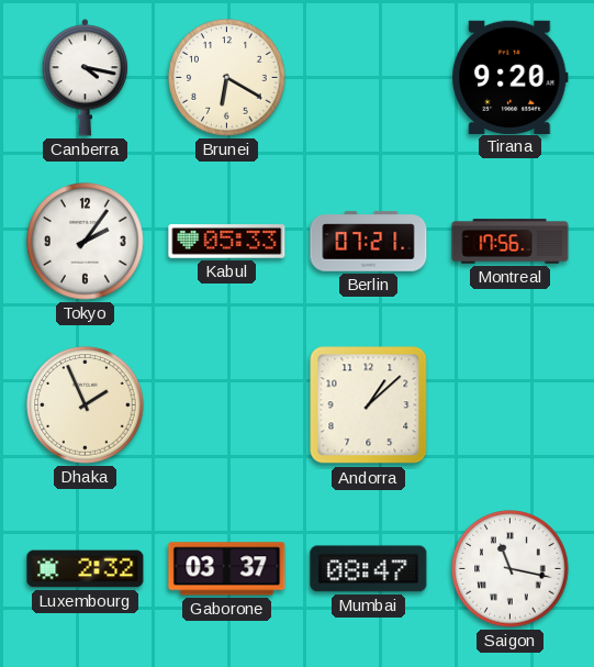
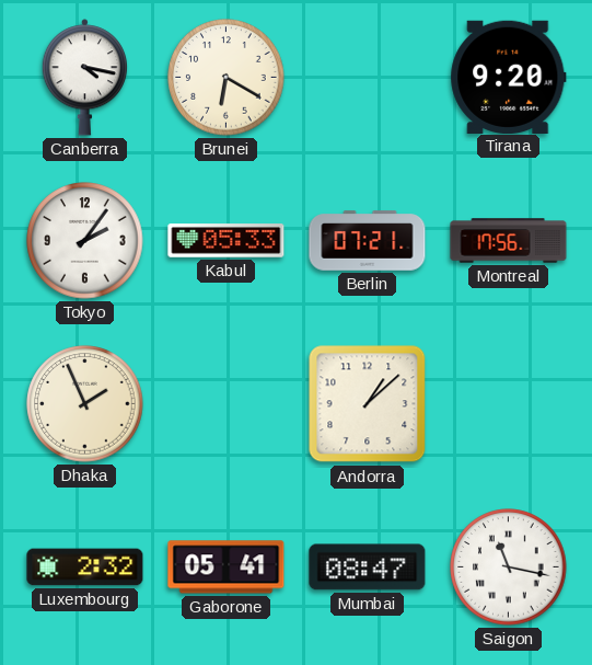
Gaborone: 03:37 -> 05:41
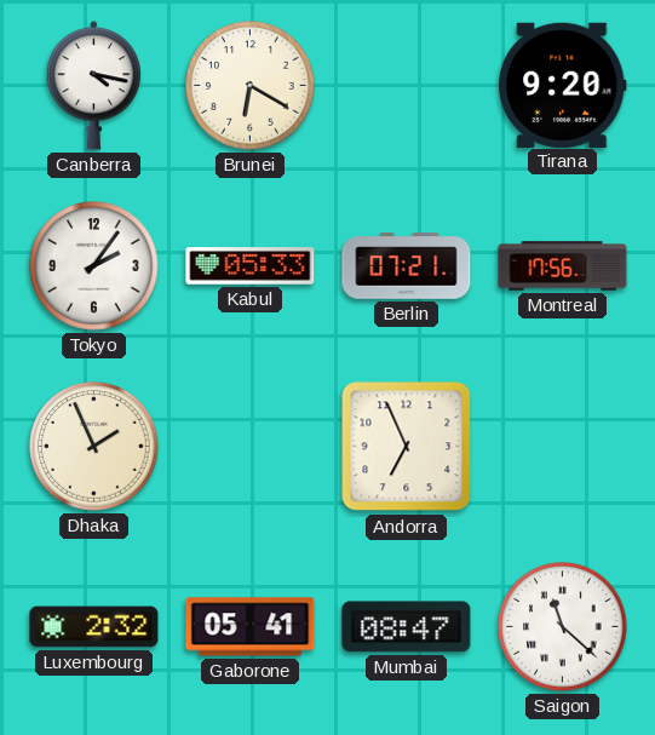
Andorra: 1:08 -> 6:56
Saigon: 11:17 -> 11:22
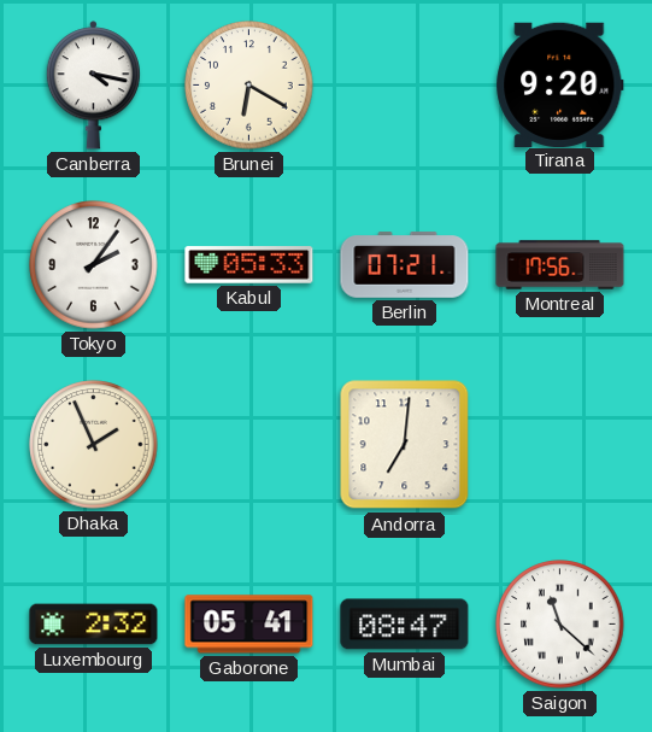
Andorra: 6:56 -> 7:01
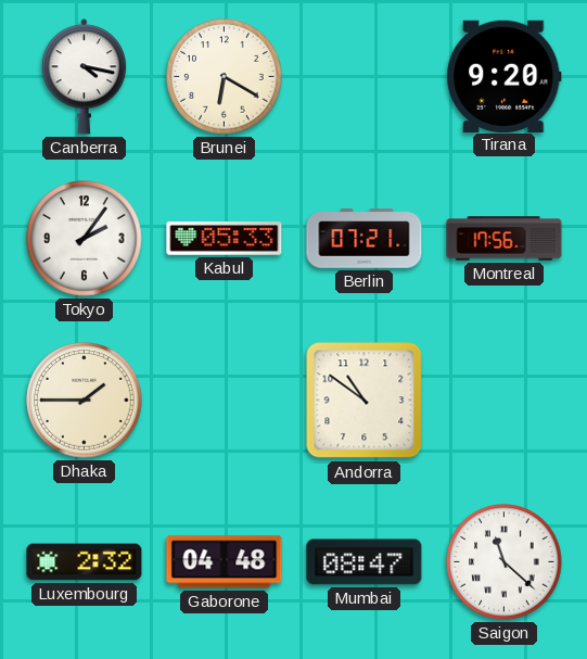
Dhaka: 1:56 -> 1:45
Andorra: 7:01 -> 10:51
Gaborone: 05:41 -> 04:48
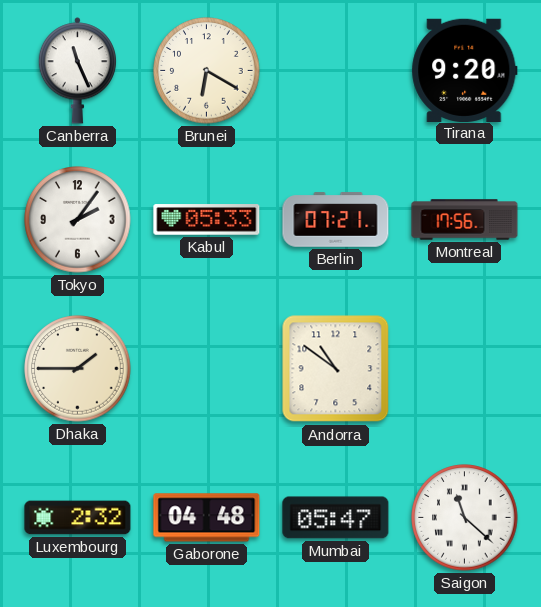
Canberra: 4:17 -> 11:26
Mumbai: 08:47 -> 05:47
